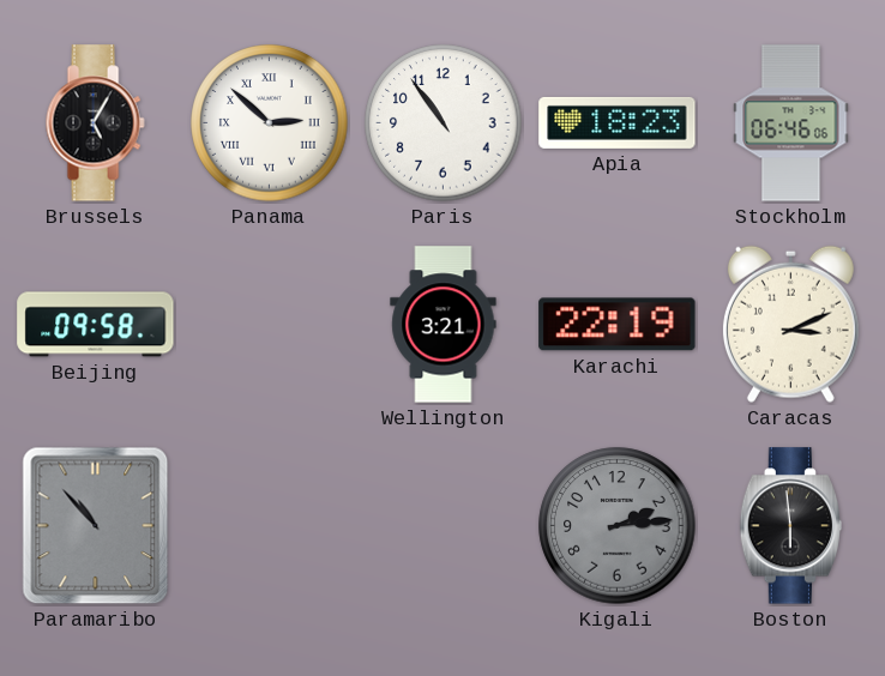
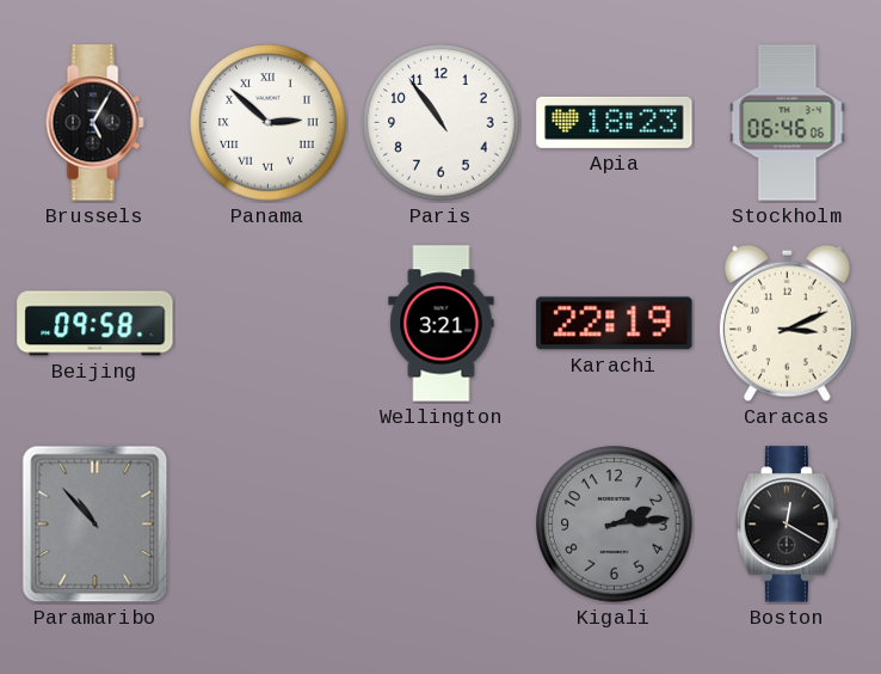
Boston: 5:59 -> 12:20
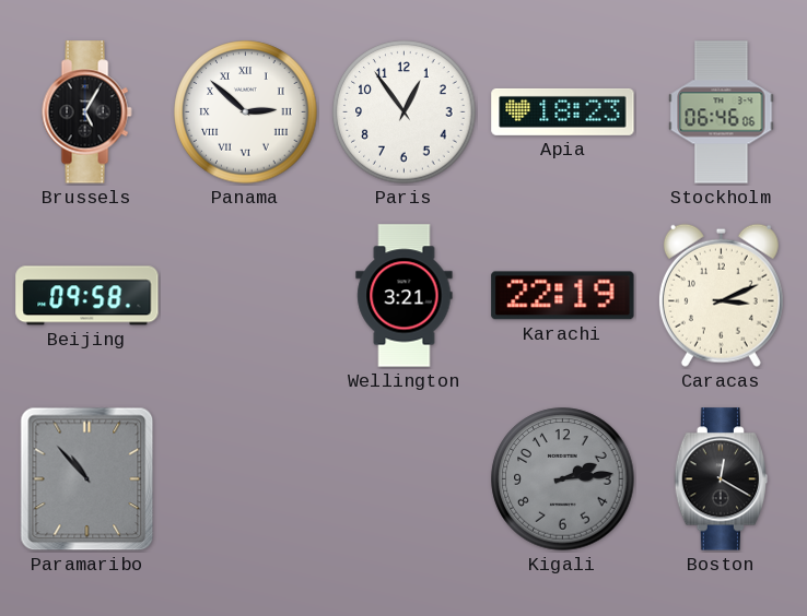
Paris: 10:54 -> 12:54
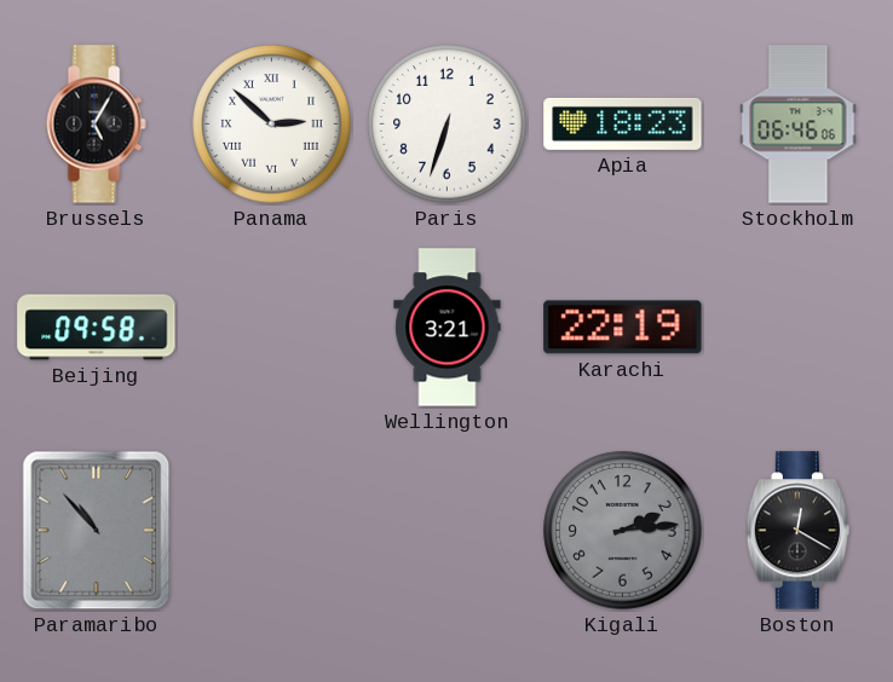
Paris: 12:54 -> 6:33
Caracas: 3:11 -> none
